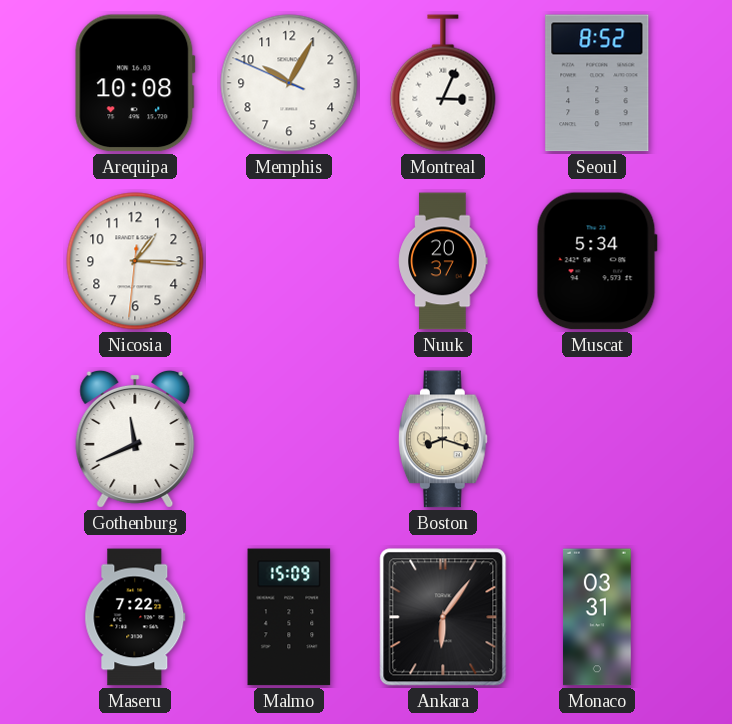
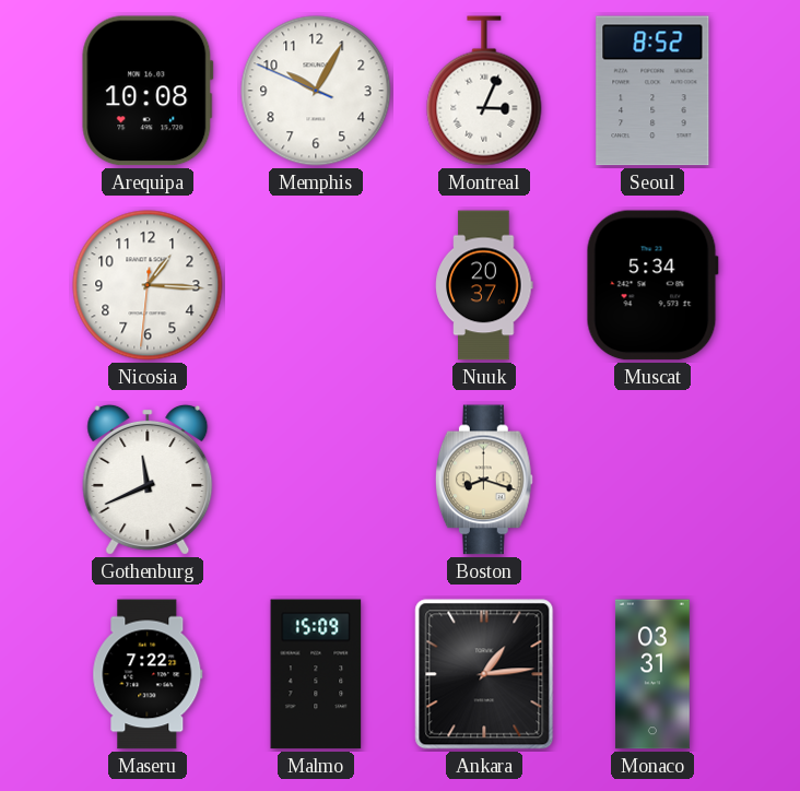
Ankara: 6:06 -> 1:14
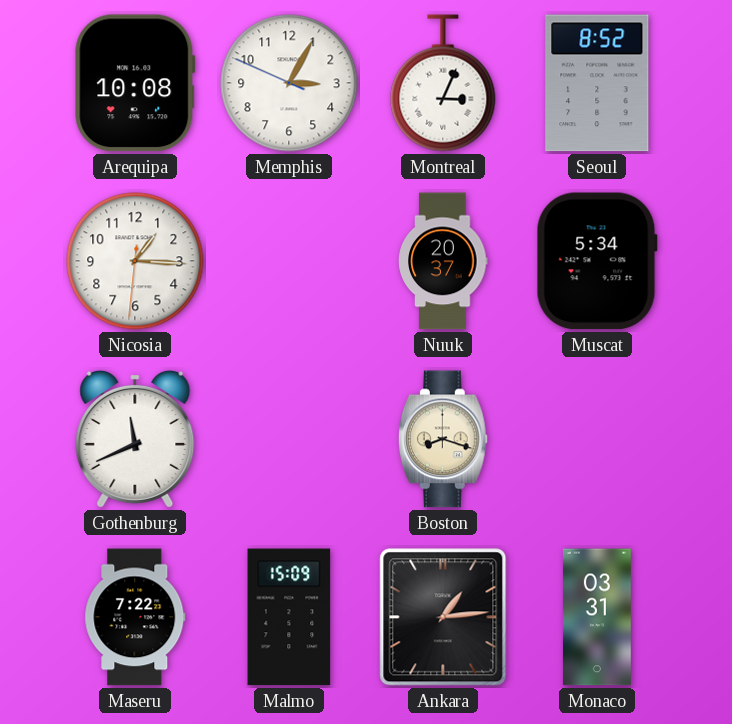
Memphis: 10:04 -> 3:04
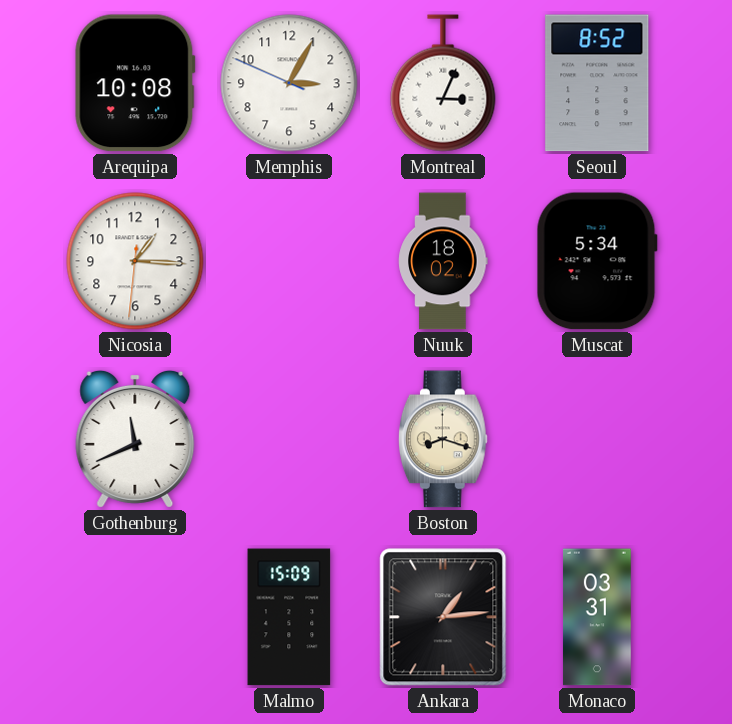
Nuuk: 20:37 -> 18:02
Maseru: 7:22 -> none
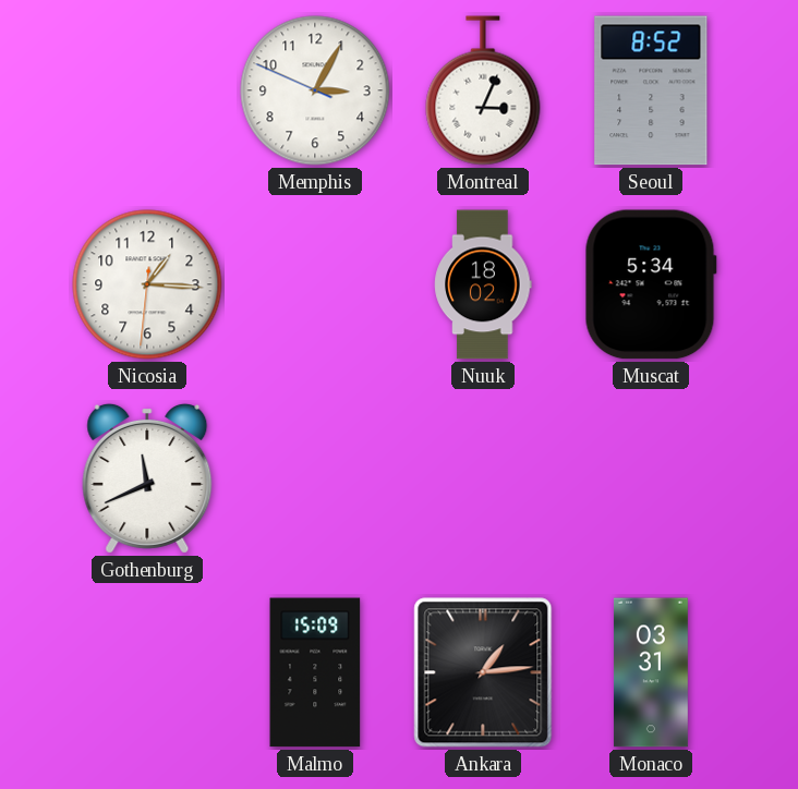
Arequipa: 10:08 -> none
Boston: 8:18 -> none
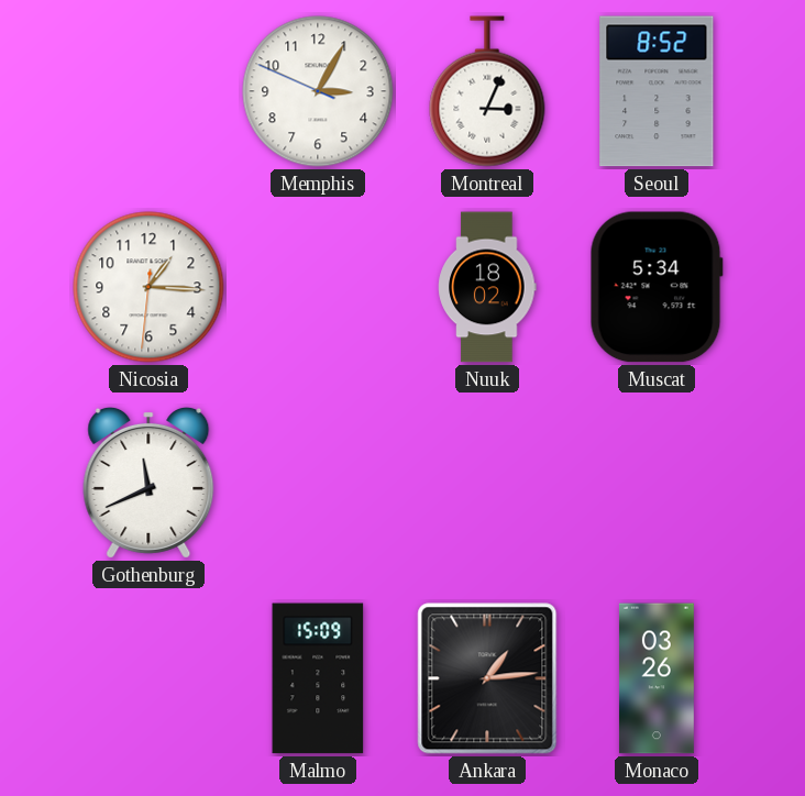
Monaco: 03:31 -> 03:26
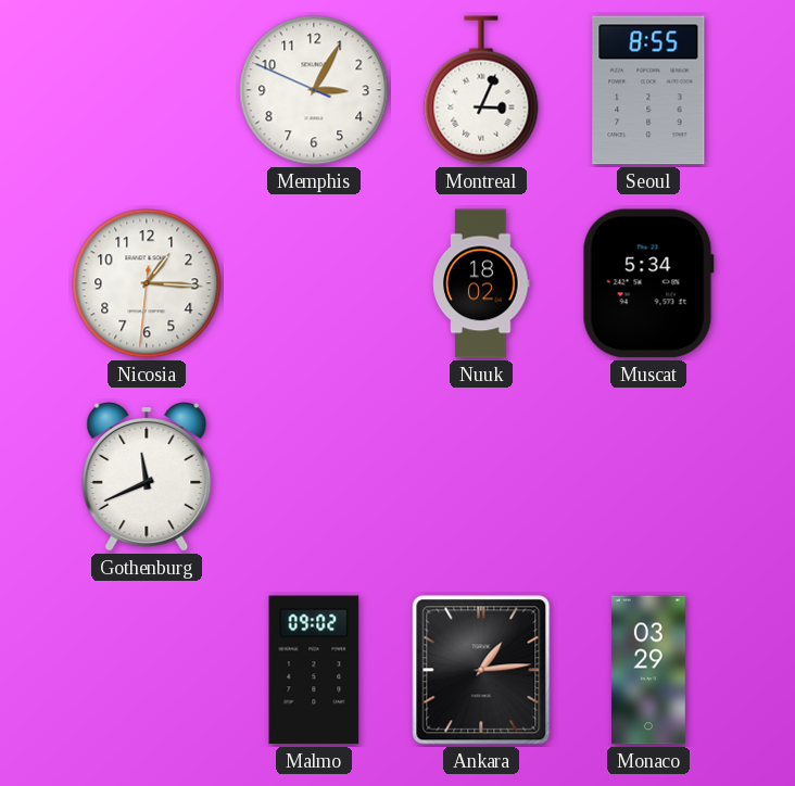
Seoul: 8:52 -> 8:55
Malmo: 15:09 -> 09:02
Monaco: 03:26 -> 03:29
